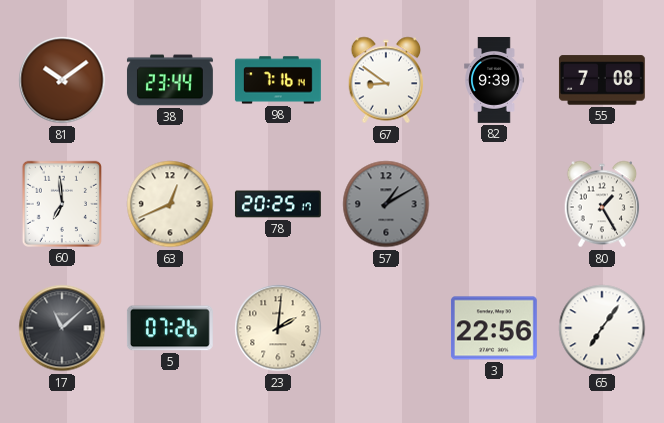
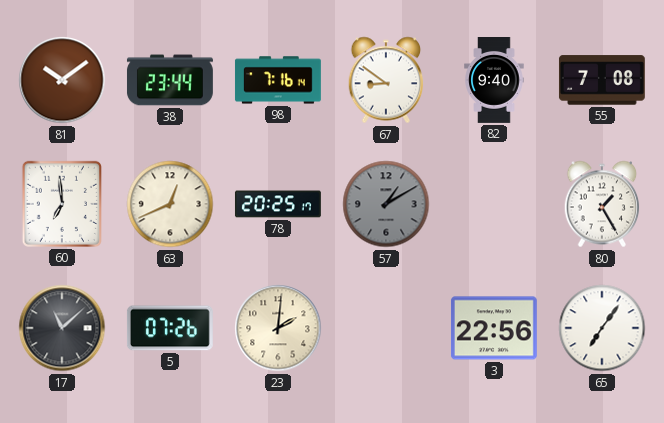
82: 9:39 -> 9:40
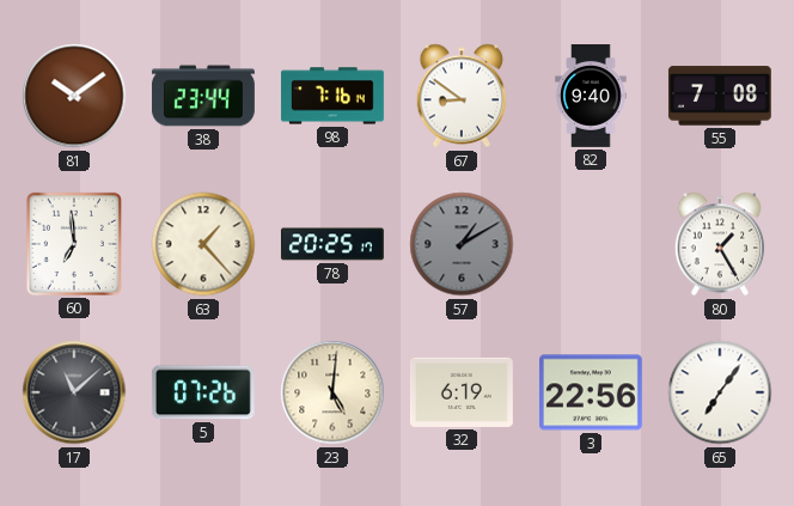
63: 12:41 -> 1:23
23: 2:01 -> 5:01
32: none -> 6:19
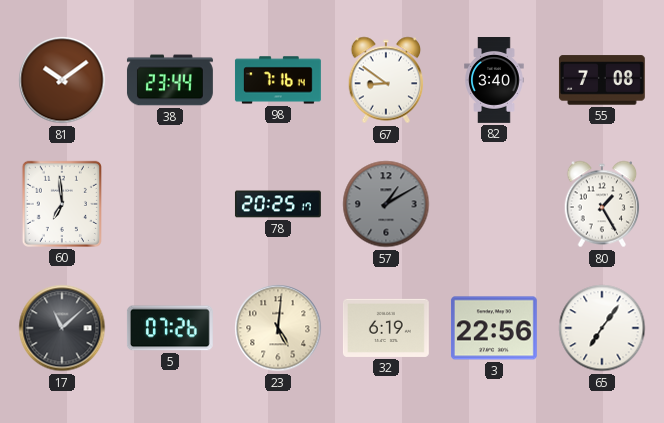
82: 9:40 -> 3:40
63: 1:23 -> none
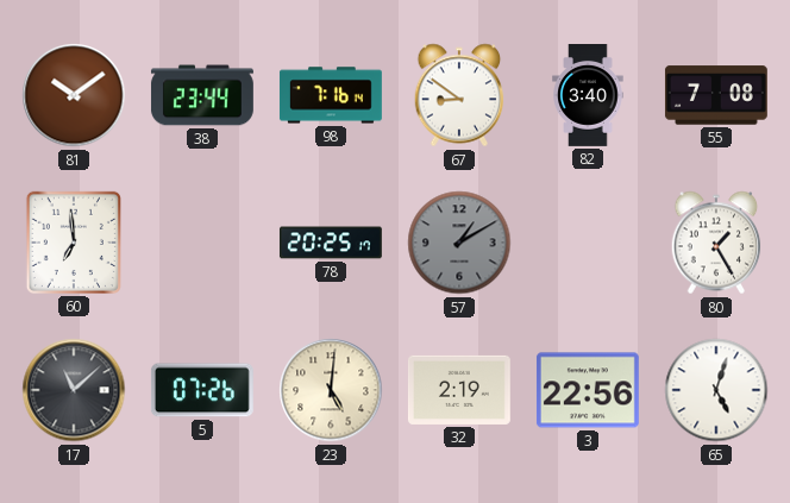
32: 6:19 -> 2:19
65: 7:06 -> 5:03
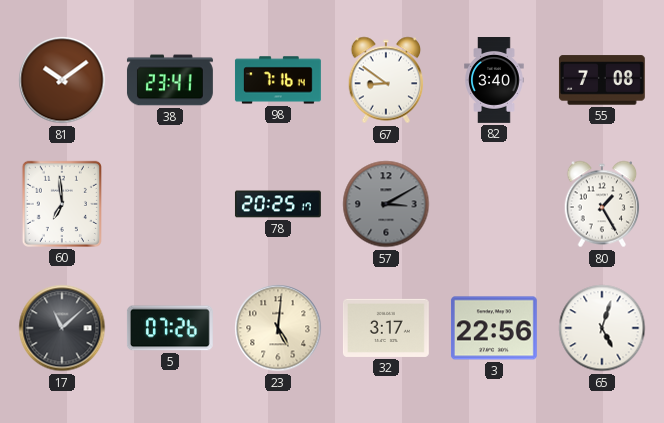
38: 23:44 -> 23:41
57: 1:10 -> 3:10
32: 2:19 -> 3:17
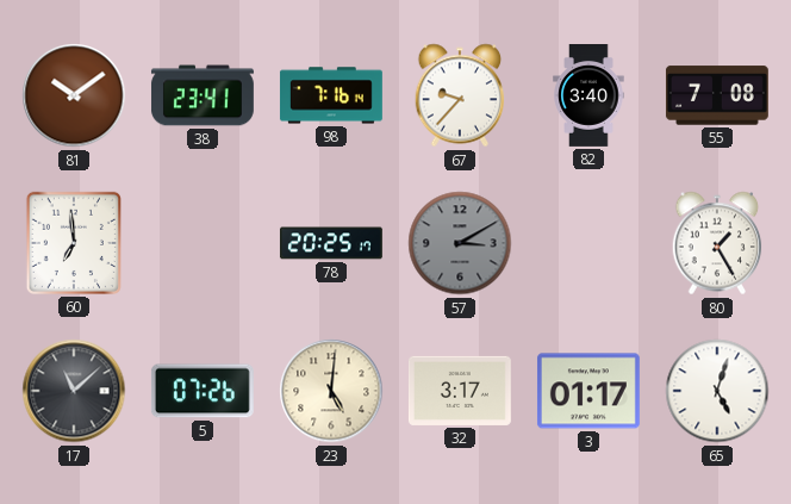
67: 8:51 -> 9:37
3: 22:56 -> 01:17
